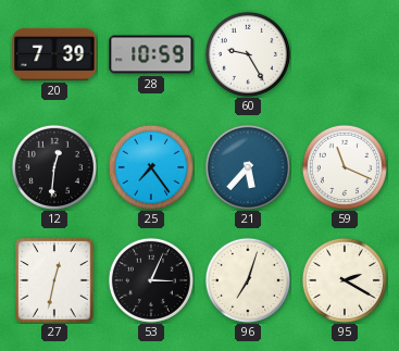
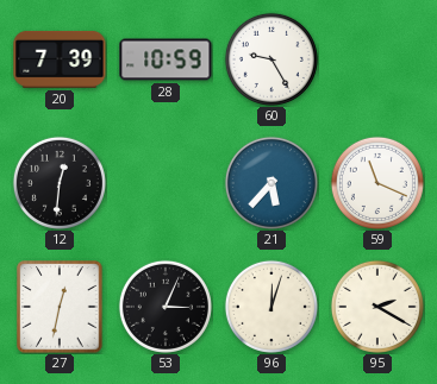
25: 7:24 -> none
96: 7:03 -> 12:03
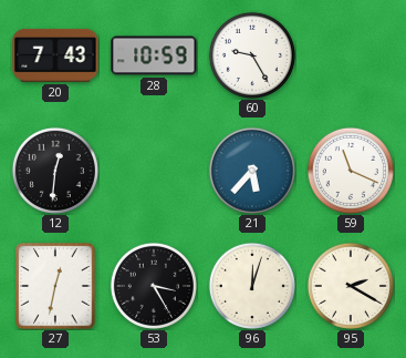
20: 7:39 -> 7:43
53: 3:04 -> 3:25
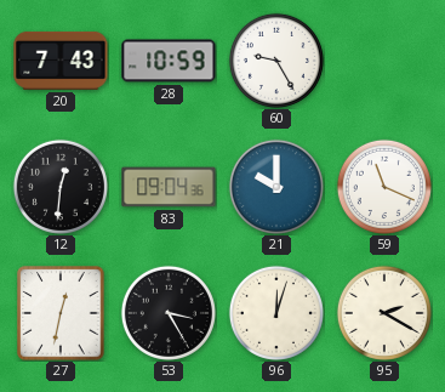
83: none -> 09:04
21: 5:37 -> 10:00
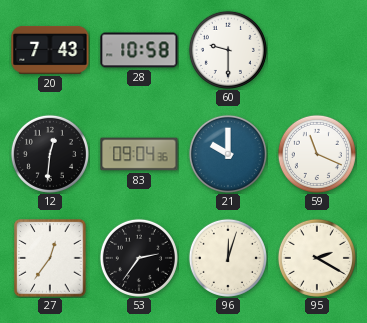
28: 10:59 -> 10:58
60: 9:25 -> 9:30
27: 12:32 -> 12:36
53: 3:25 -> 2:36
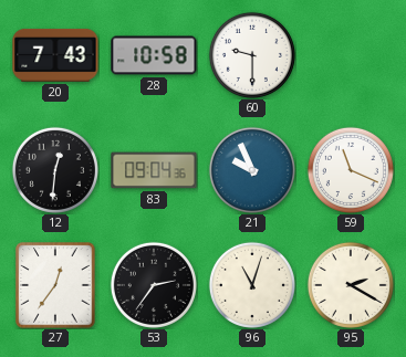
21: 10:00 -> 9:56
96: 12:03 -> 11:03
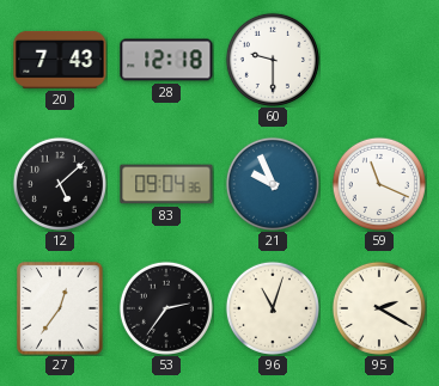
28: 10:58 -> 12:18
12: 12:31 -> 5:08
